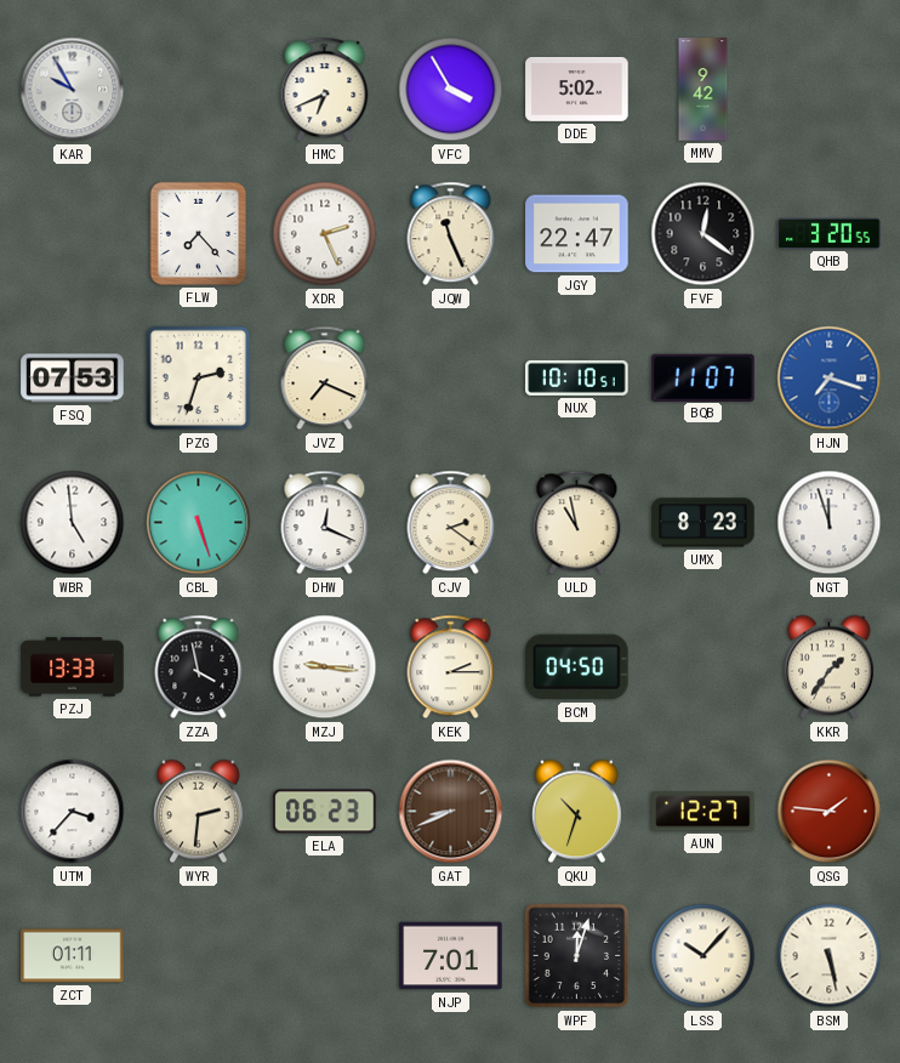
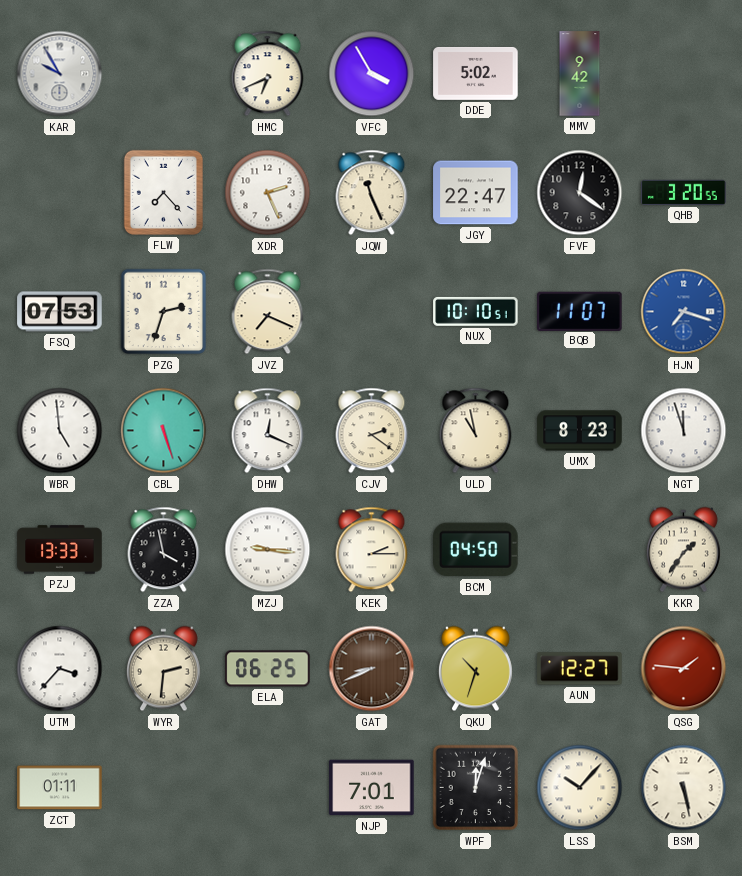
ELA: 06:23 -> 06:25
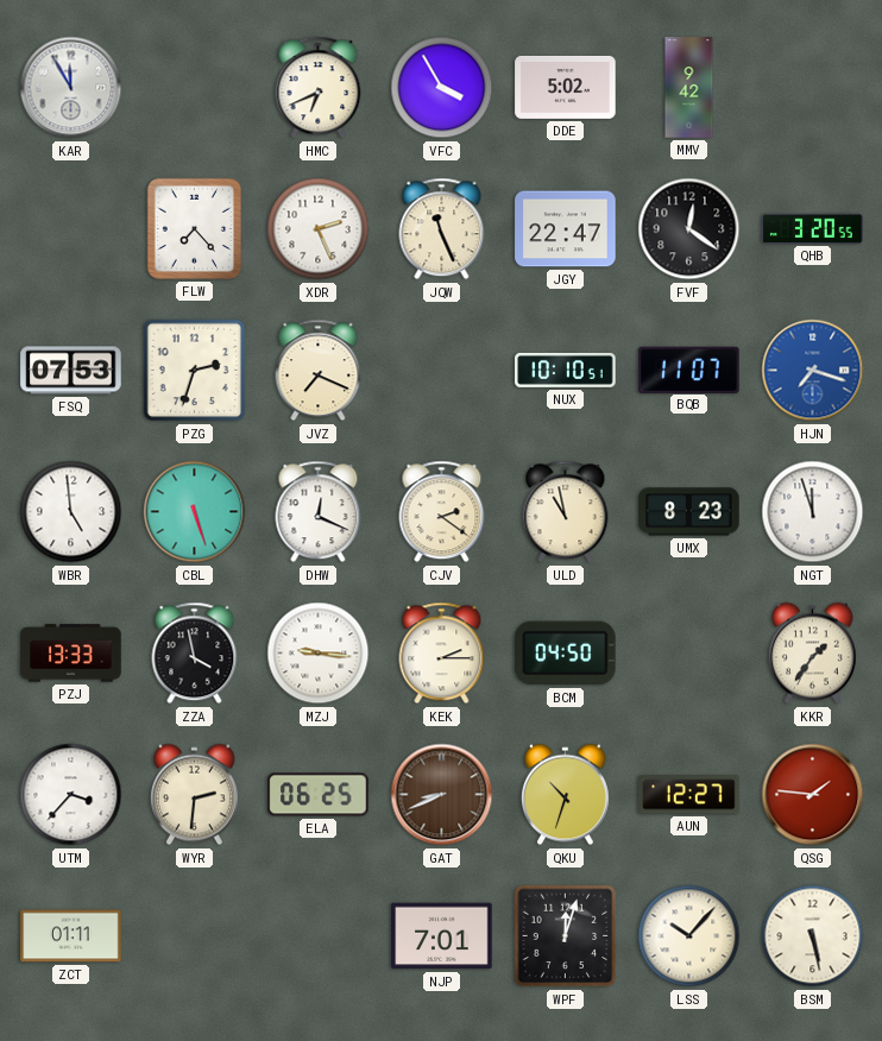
KAR: 9:55 -> 11:55
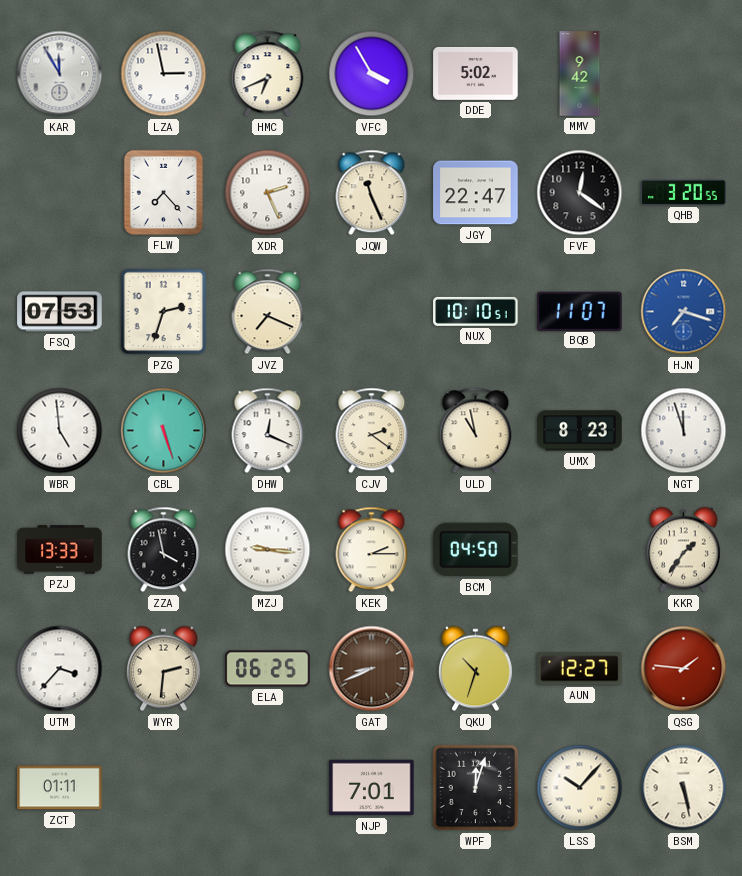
LZA: none -> 2:58
